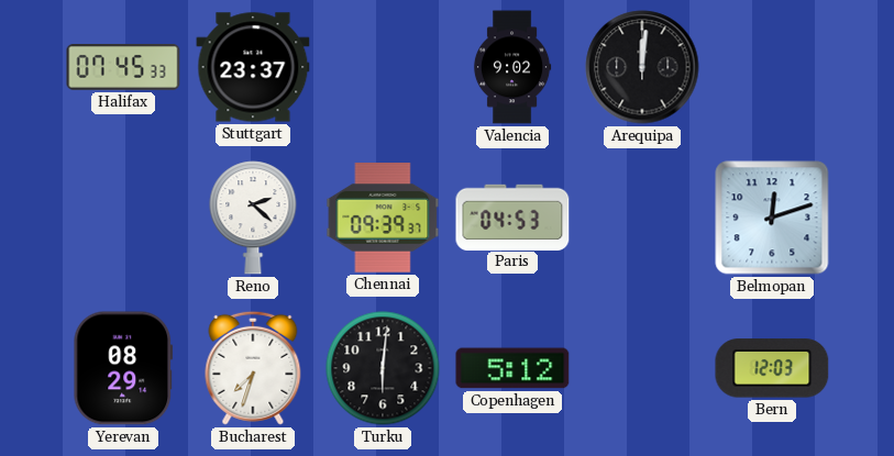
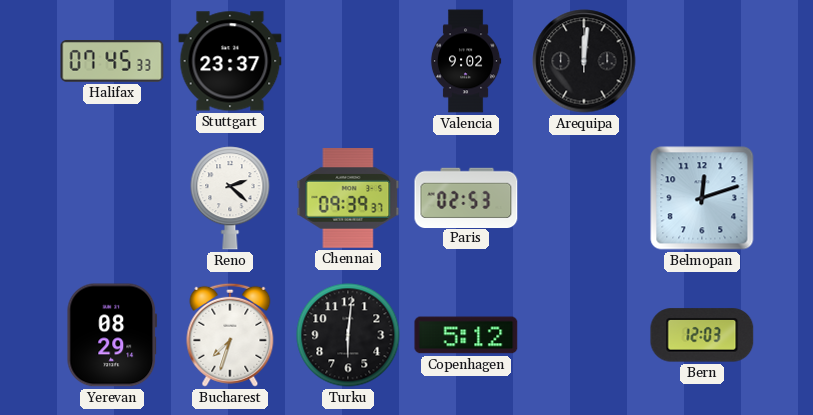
Paris: 04:53 -> 02:53
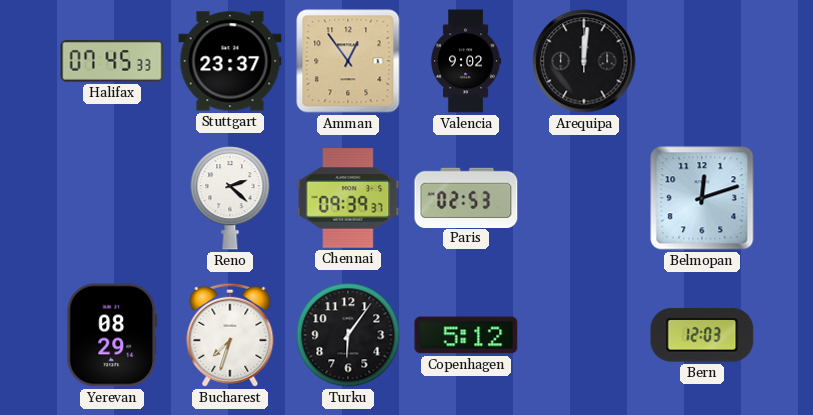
Amman: none -> 12:54
Turku: 6:01 -> 6:06
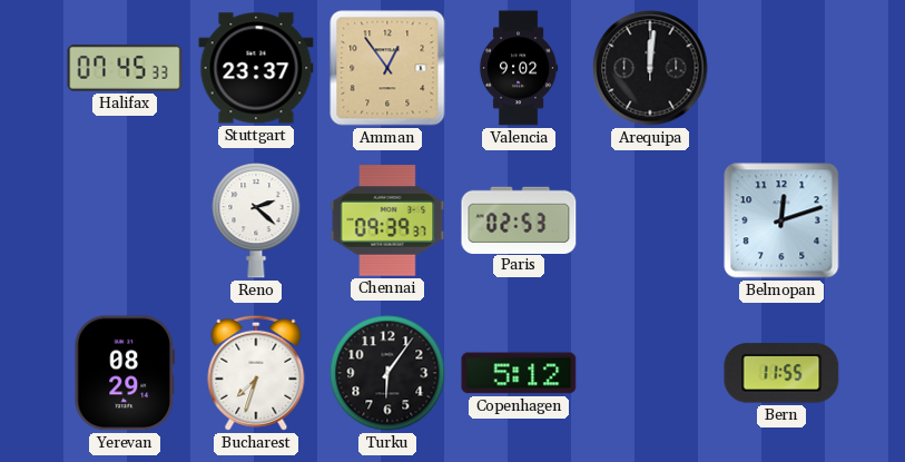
Bern: 12:03 -> 11:55
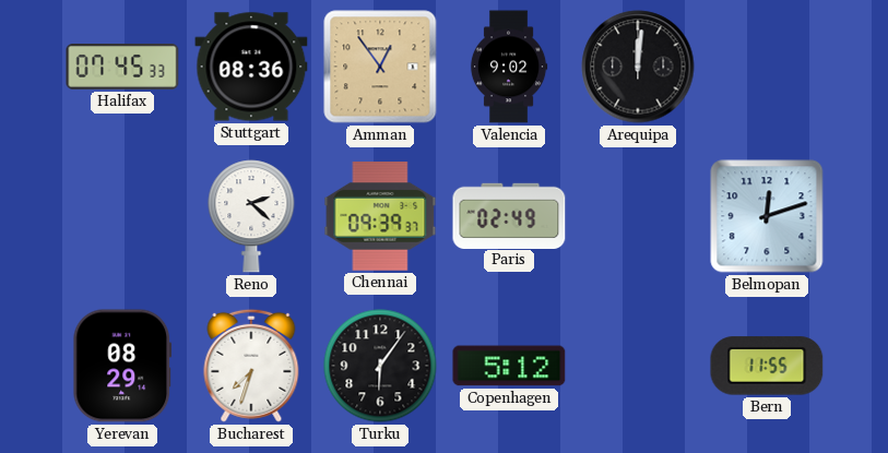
Stuttgart: 23:37 -> 08:36
Paris: 02:53 -> 02:49
